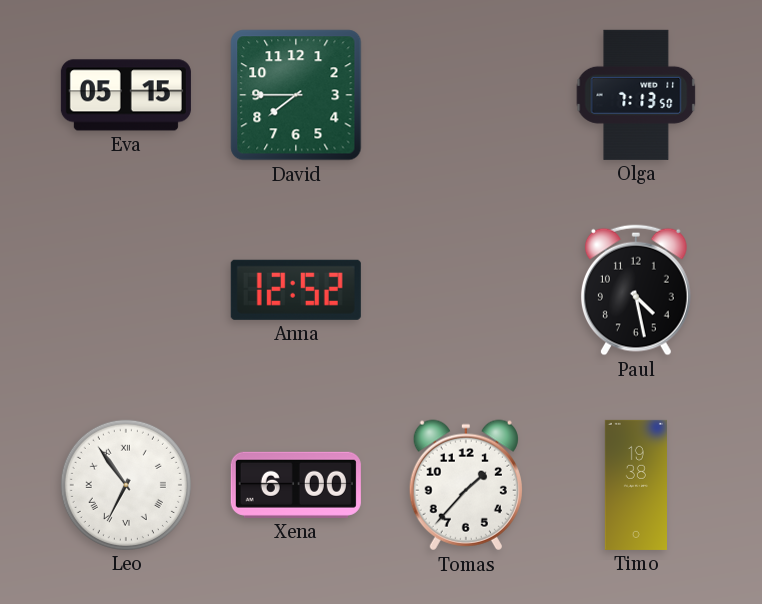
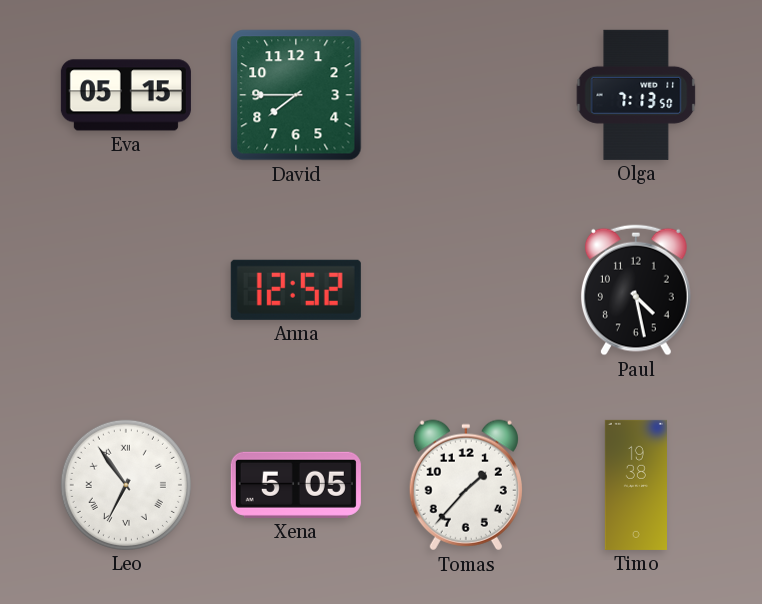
Xena: 6:00 -> 5:05
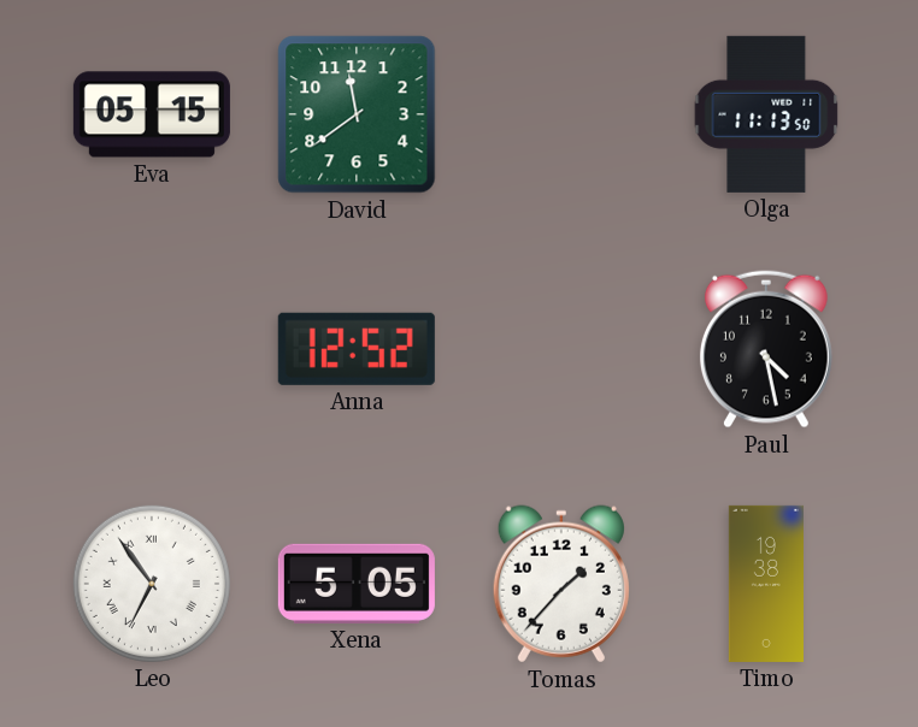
David: 7:45 -> 11:39
Olga: 7:13 -> 11:13
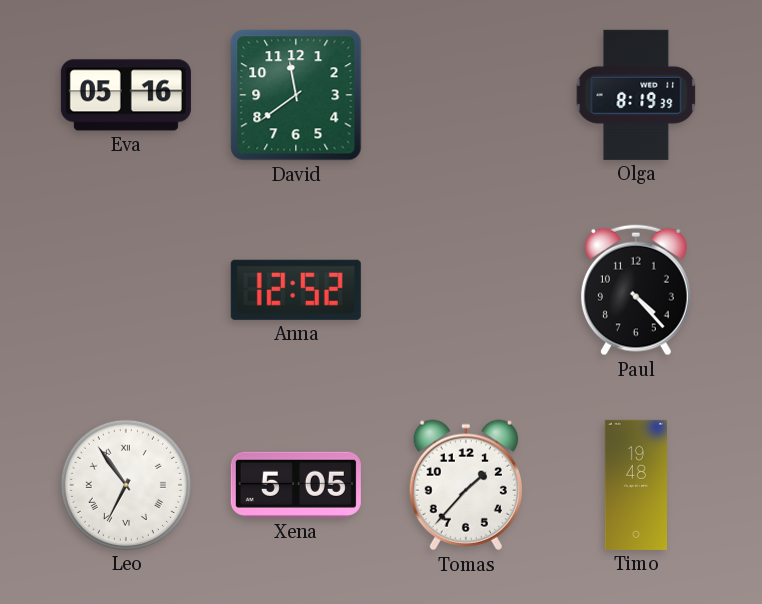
Eva: 05:15 -> 05:16
Olga: 11:13 -> 8:19
Paul: 4:28 -> 4:23
Timo: 19:38 -> 19:48
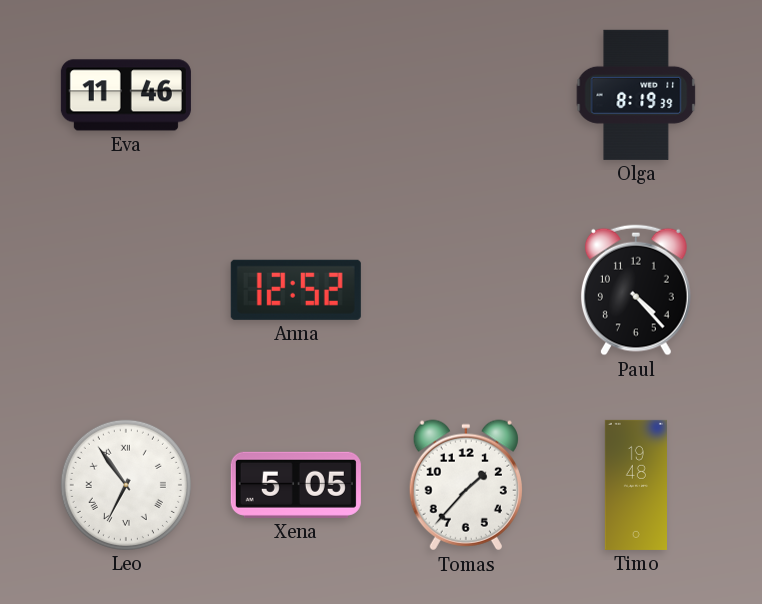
Eva: 05:16 -> 11:46
David: 11:39 -> none
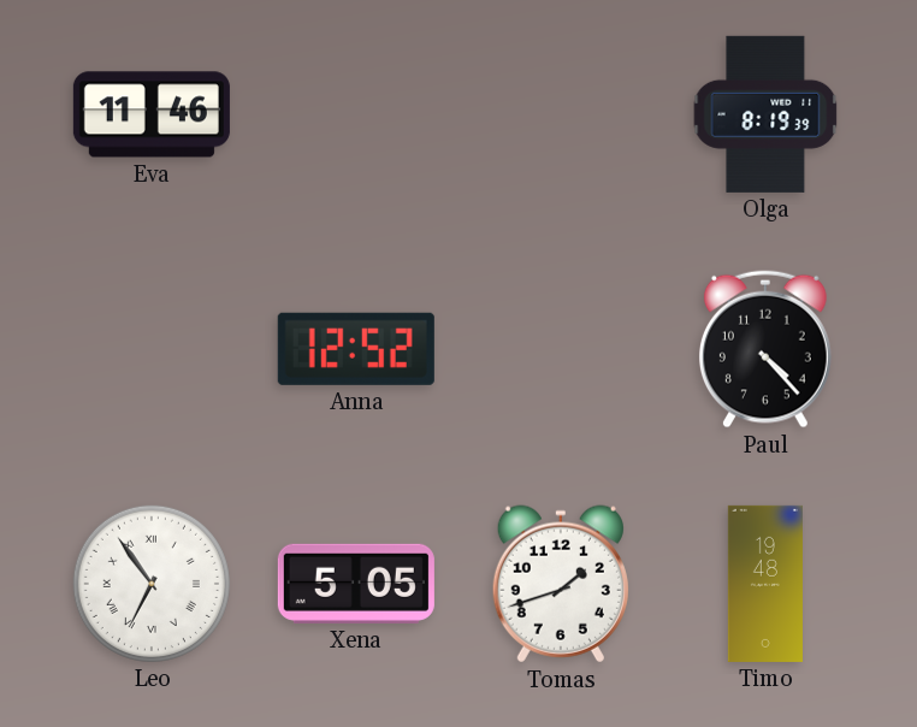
Tomas: 1:37 -> 1:42
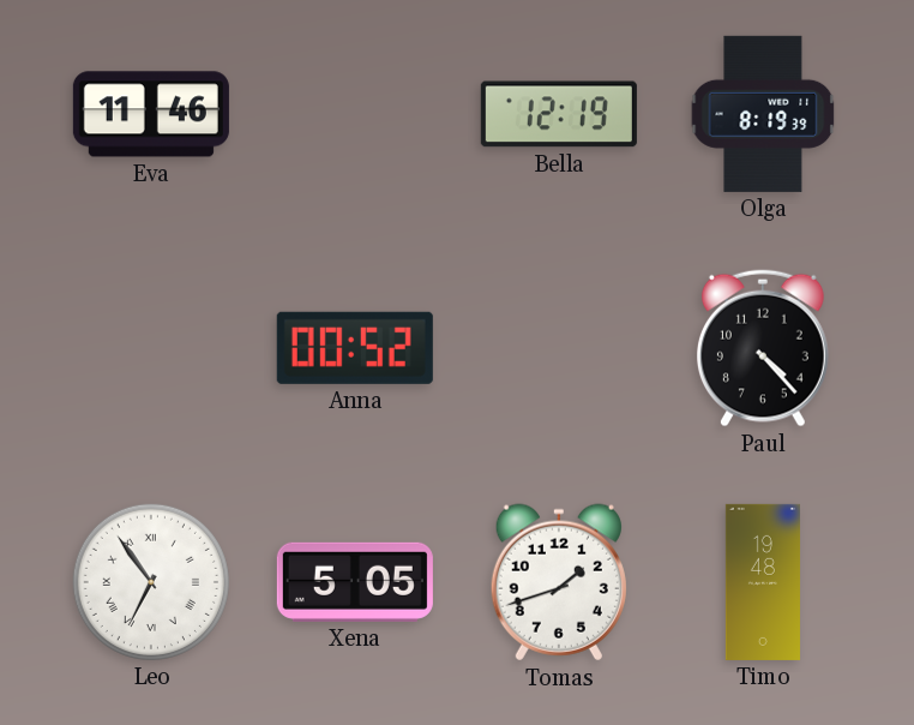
Bella: none -> 12:19
Anna: 12:52 -> 00:52
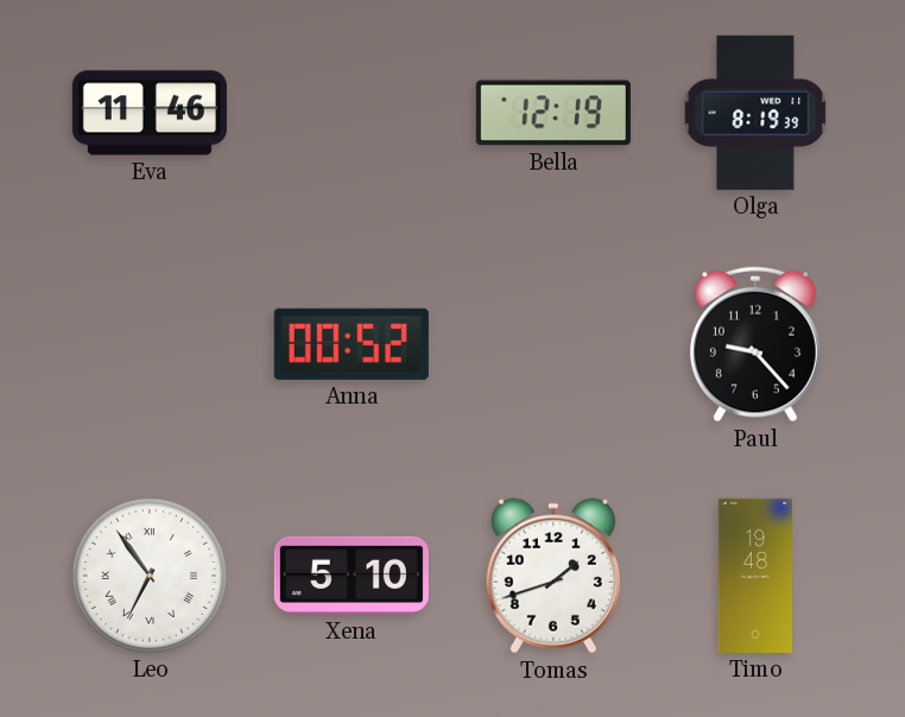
Paul: 4:23 -> 9:23
Xena: 5:05 -> 5:10
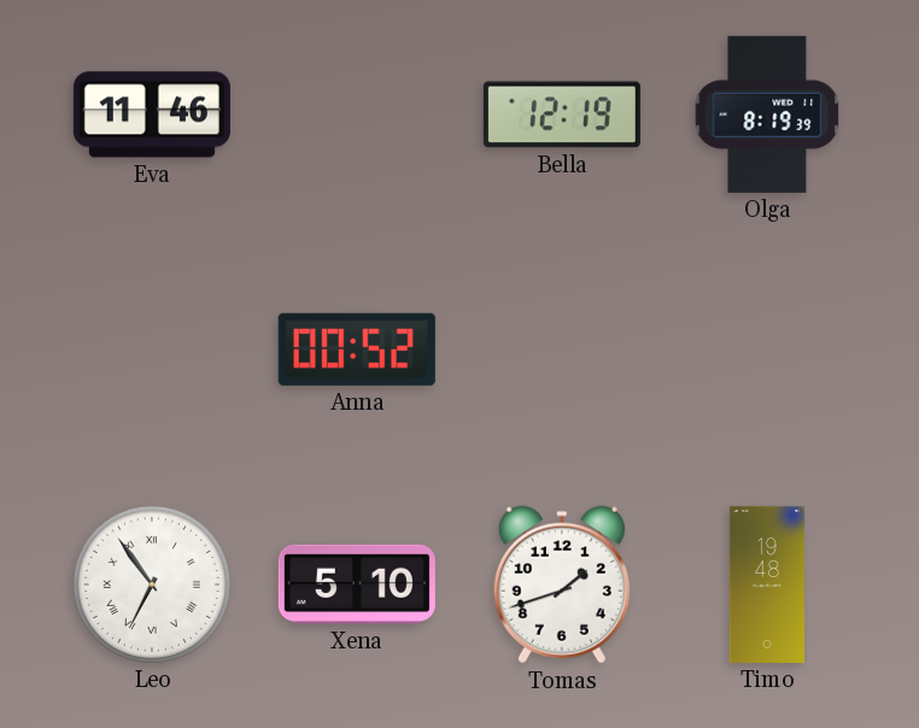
Paul: 9:23 -> none
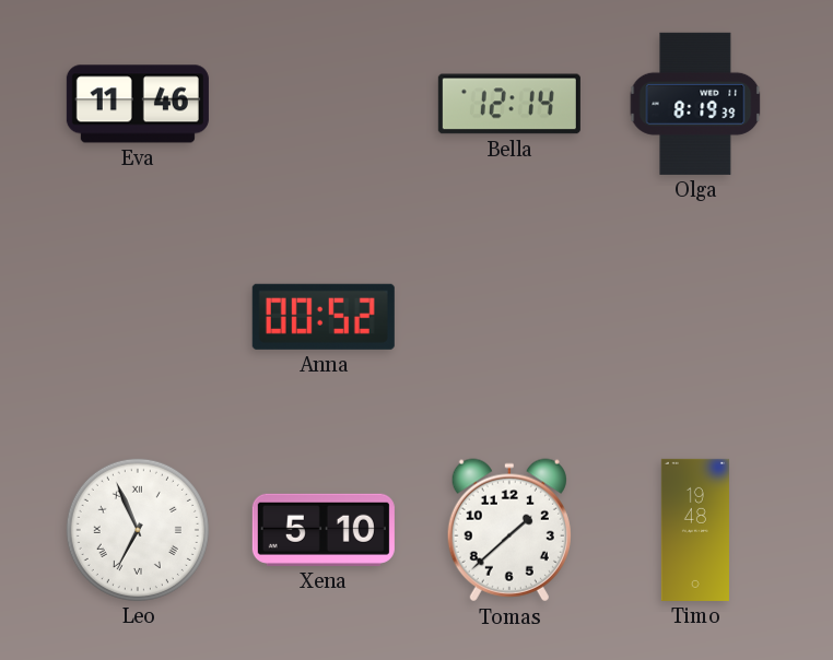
Bella: 12:19 -> 12:14
Leo: 6:54 -> 6:56
Tomas: 1:42 -> 1:38
